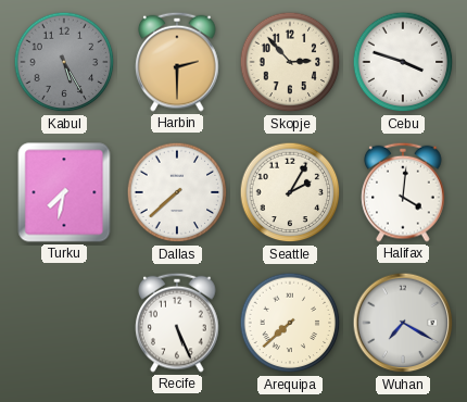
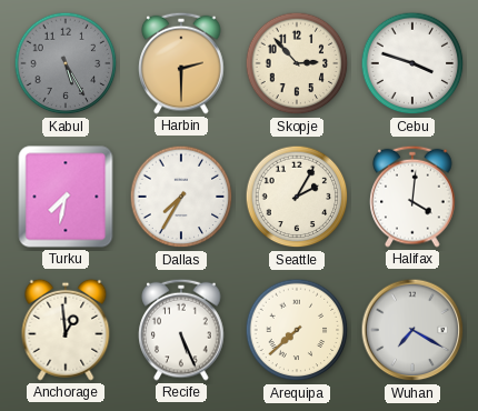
Dallas: 7:38 -> 7:35
Anchorage: none -> 12:59
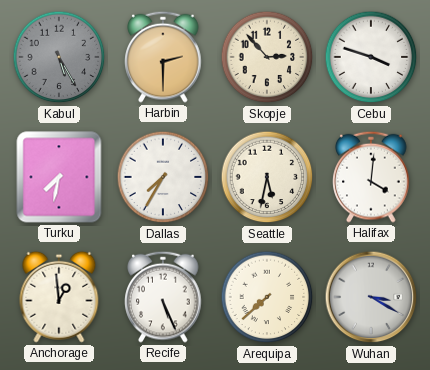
Seattle: 2:05 -> 5:32
Wuhan: 7:20 -> 3:20
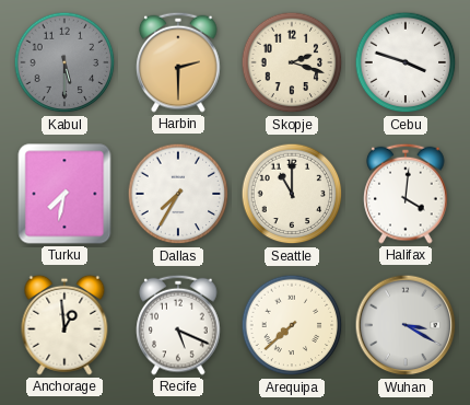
Kabul: 5:25 -> 5:30
Skopje: 2:53 -> 2:18
Seattle: 5:32 -> 11:00
Recife: 5:26 -> 5:19
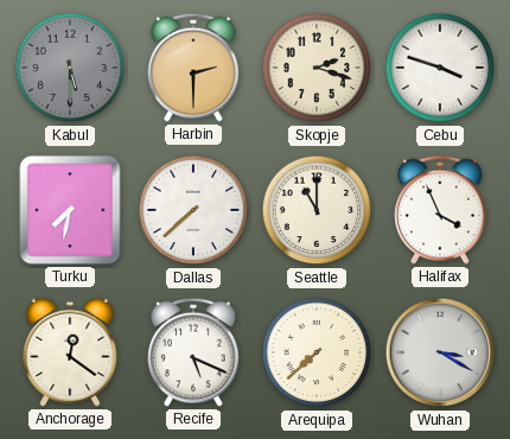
Dallas: 7:35 -> 7:38
Halifax: 4:01 -> 3:56
Anchorage: 12:59 -> 12:21
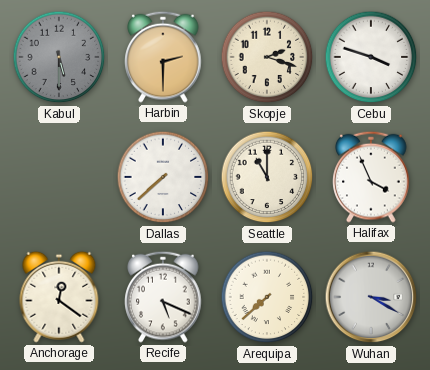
Turku: 7:32 -> none
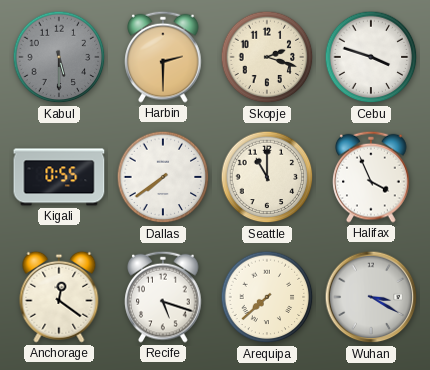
Kigali: none -> 0:55
Dallas: 7:38 -> 7:39
Recife: 5:19 -> 5:18
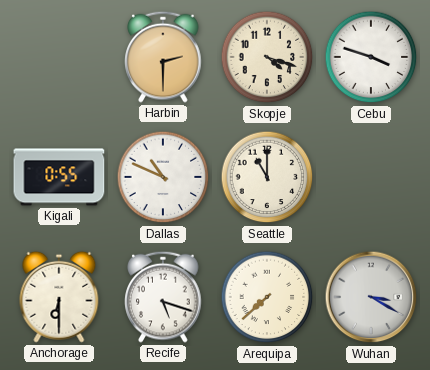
Kabul: 5:30 -> none
Skopje: 2:18 -> 4:18
Dallas: 7:39 -> 10:49
Halifax: 3:56 -> none
Anchorage: 12:21 -> 6:30
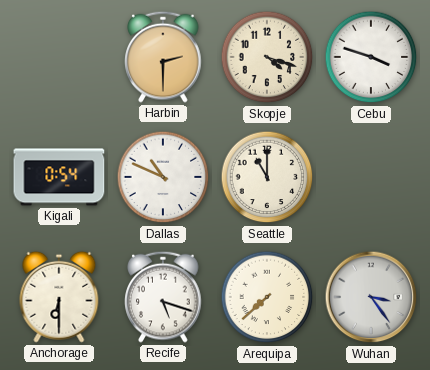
Kigali: 0:55 -> 0:54
Wuhan: 3:20 -> 3:24
